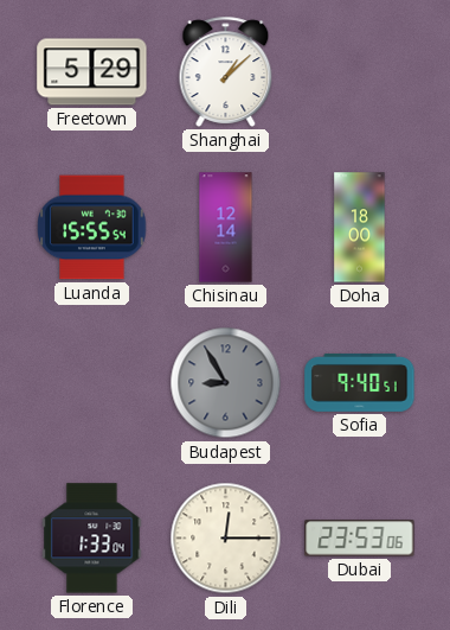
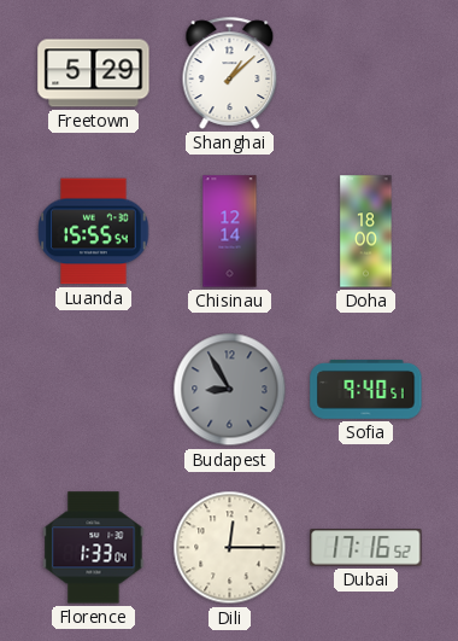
Dubai: 23:53 -> 17:16
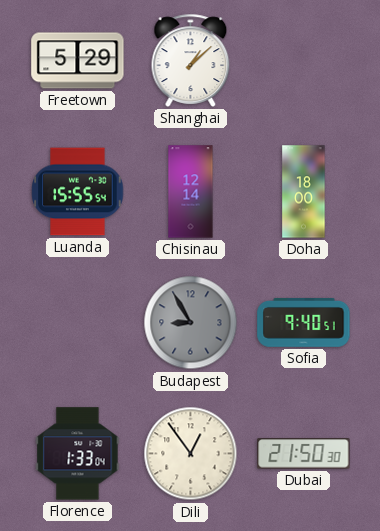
Dili: 12:15 -> 12:54
Dubai: 17:16 -> 21:50
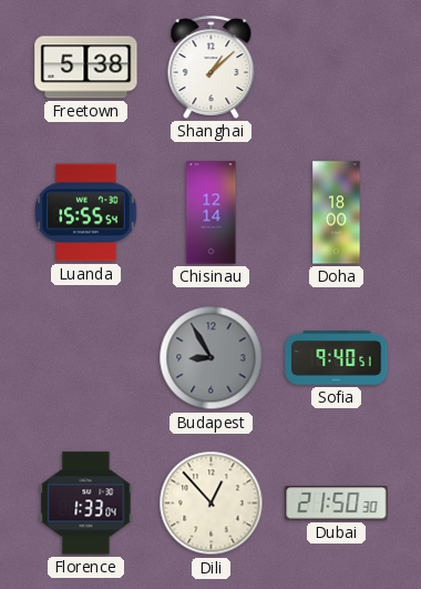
Freetown: 5:29 -> 5:38
Dili: 12:54 -> 12:53
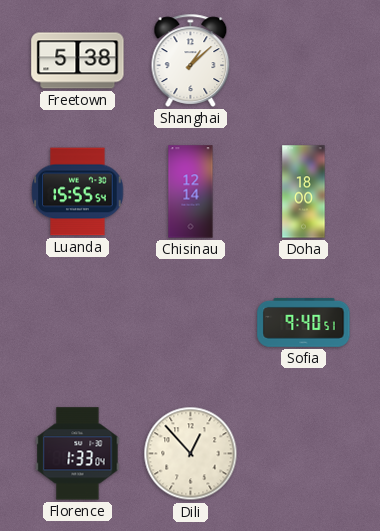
Budapest: 8:55 -> none
Dubai: 21:50 -> none
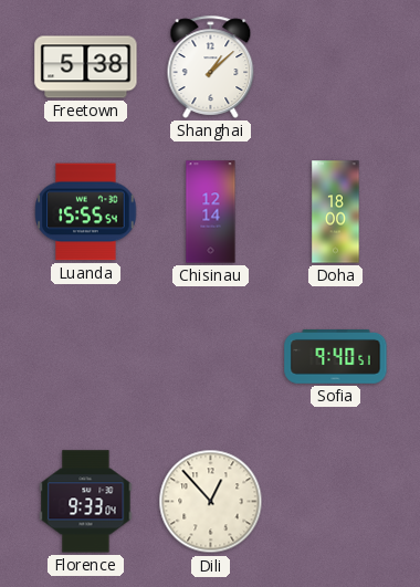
Florence: 1:33 -> 9:33
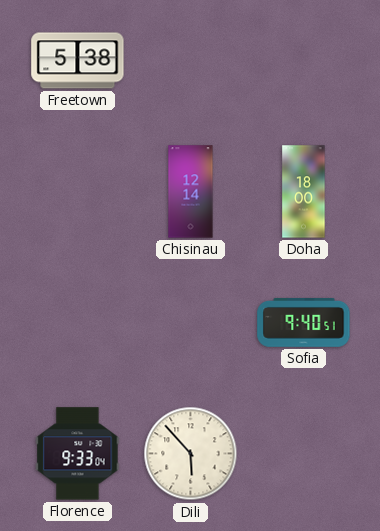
Shanghai: 1:08 -> none
Luanda: 15:55 -> none
Dili: 12:53 -> 5:53
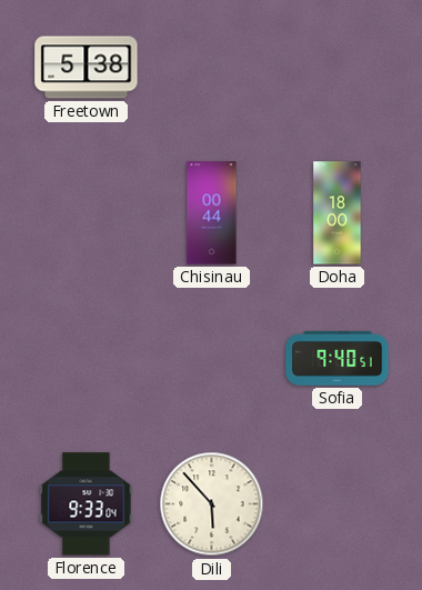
Chisinau: 12:14 -> 00:44
